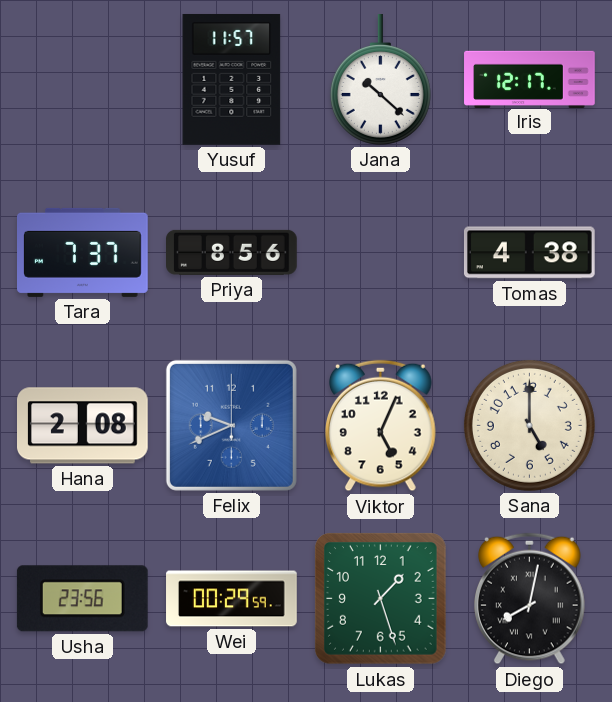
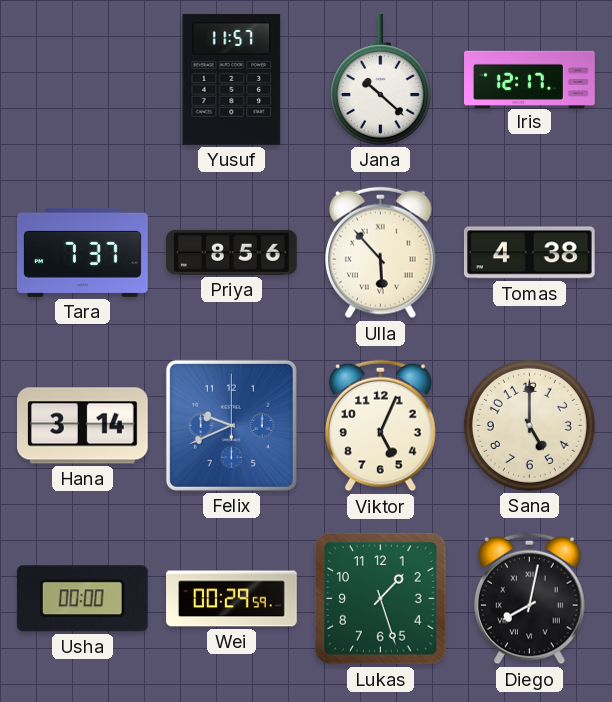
Ulla: none -> 5:53
Hana: 2:08 -> 3:14
Usha: 23:56 -> 00:00
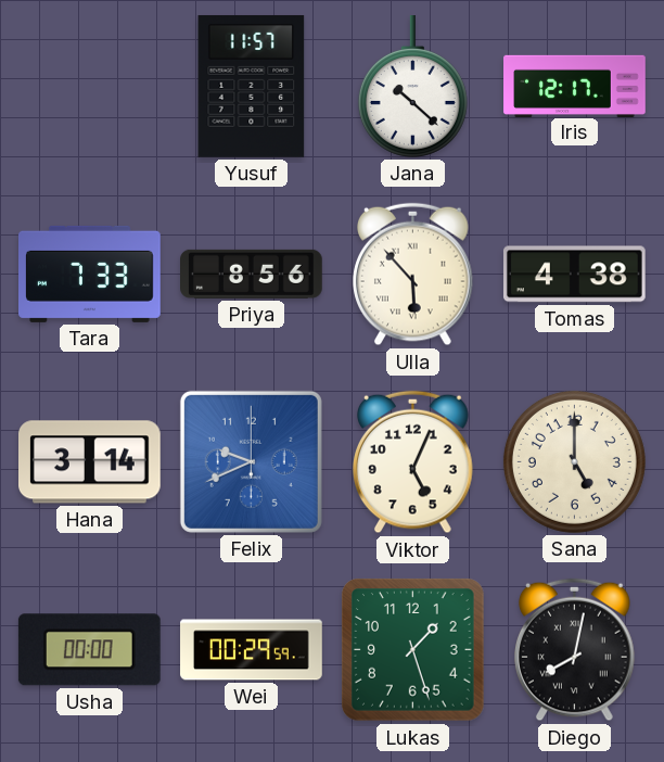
Tara: 7:37 -> 7:33
